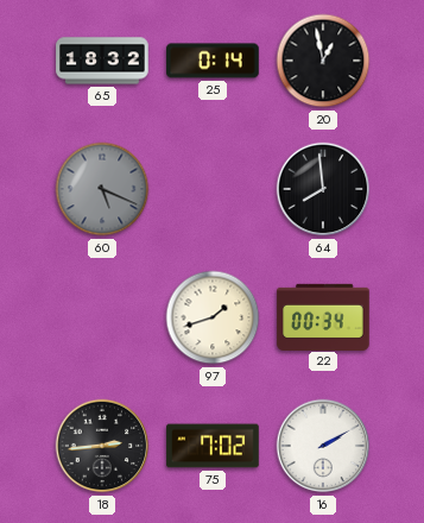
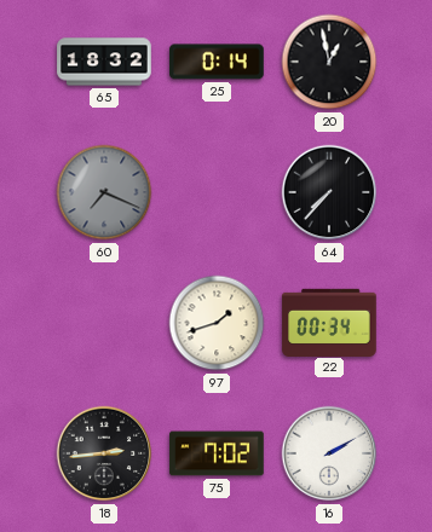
60: 5:19 -> 7:19
64: 7:59 -> 7:37
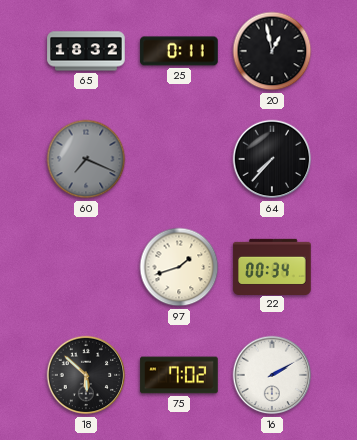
25: 0:14 -> 0:11
18: 2:44 -> 5:52
